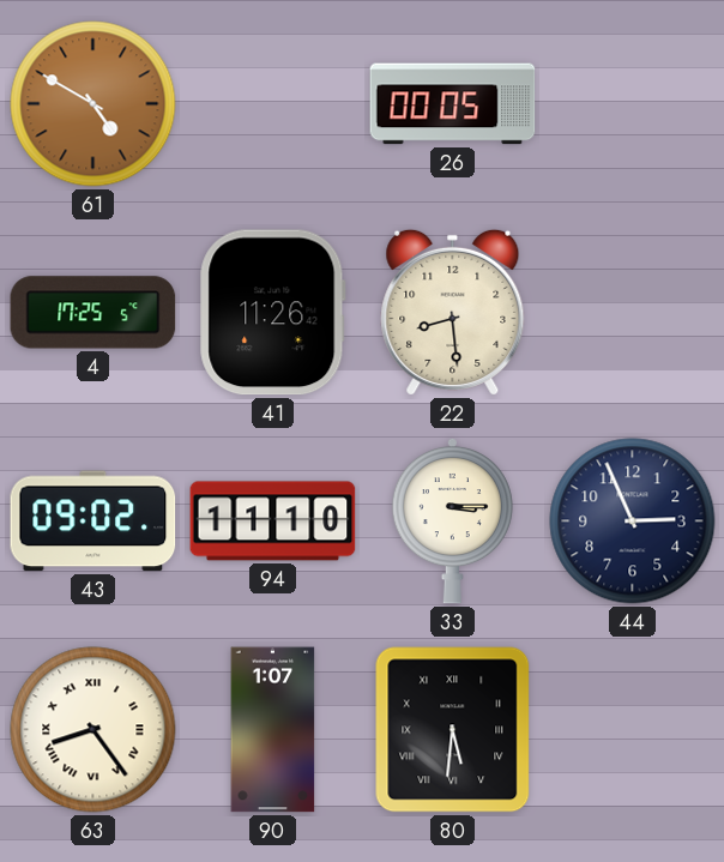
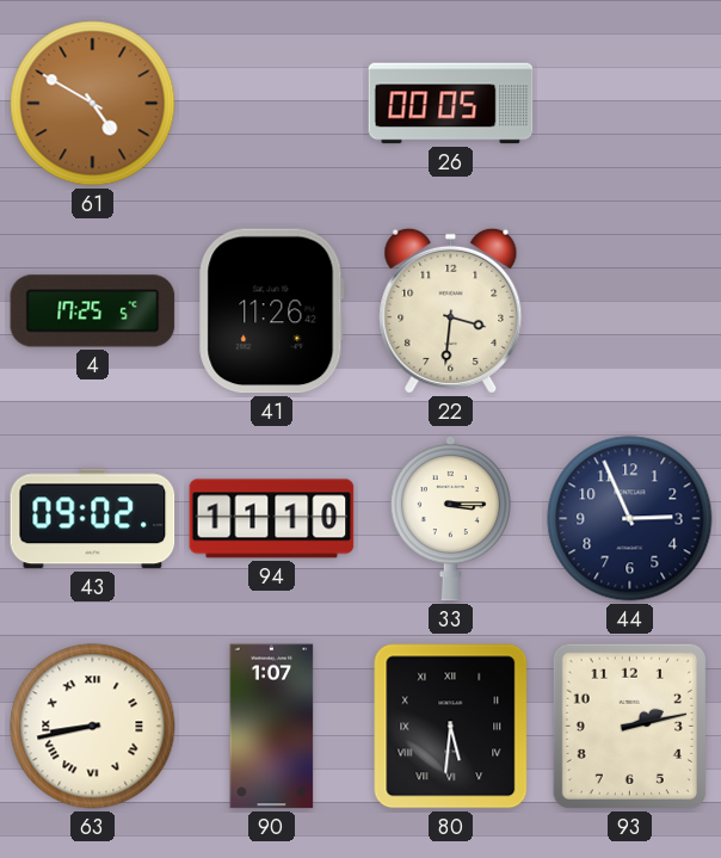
22: 8:29 -> 3:31
63: 8:24 -> 8:43
93: none -> 2:13
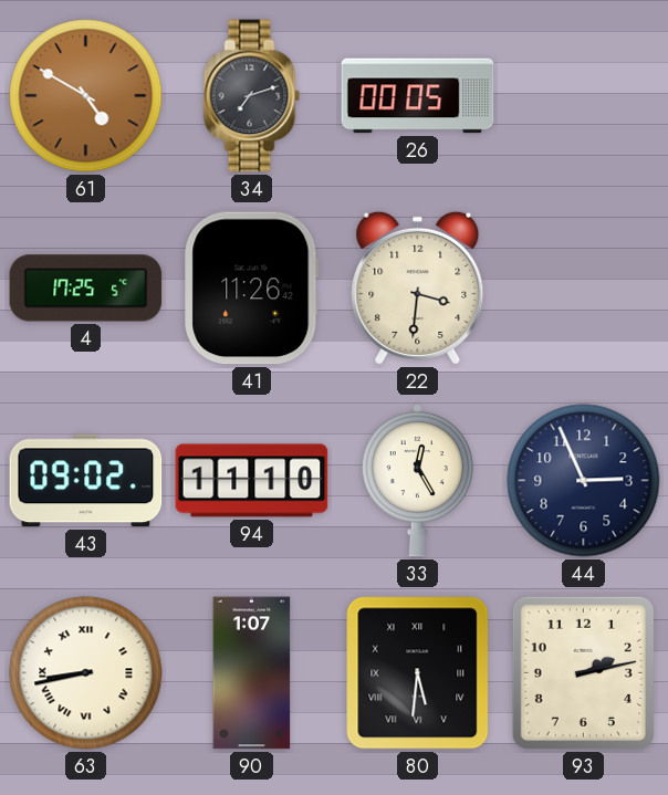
34: none -> 7:12
33: 3:15 -> 12:25
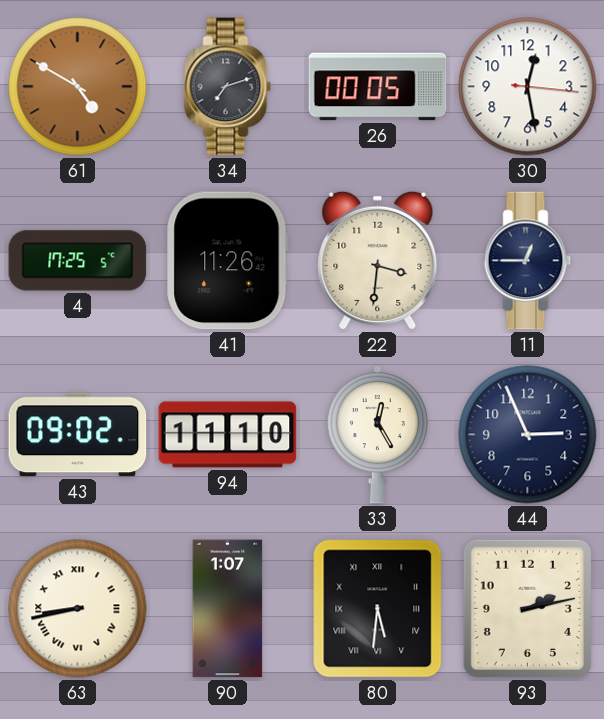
30: none -> 12:28
11: none -> 12:45
